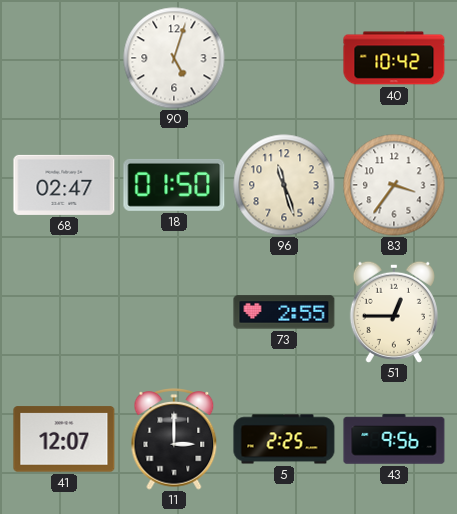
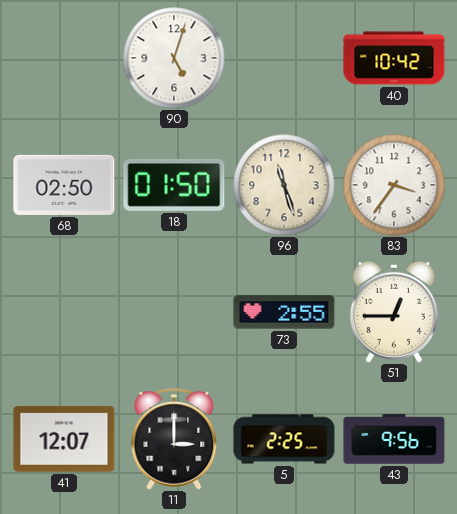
68: 02:47 -> 02:50
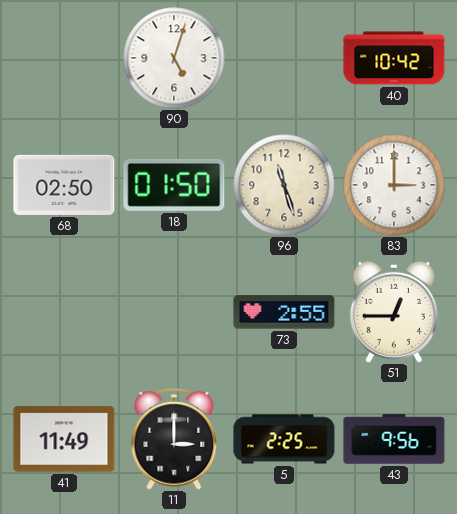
83: 3:36 -> 3:00
41: 12:07 -> 11:49
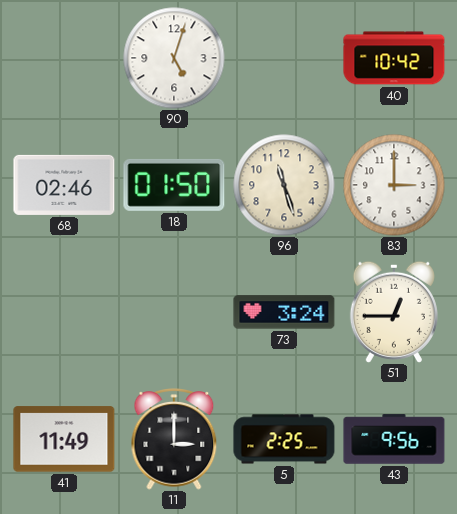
68: 02:50 -> 02:46
73: 2:55 -> 3:24
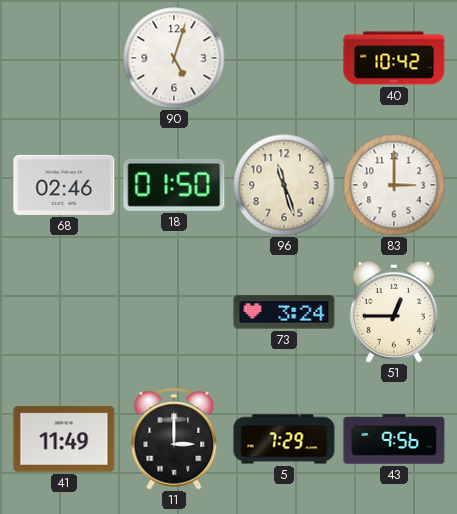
5: 2:25 -> 7:29
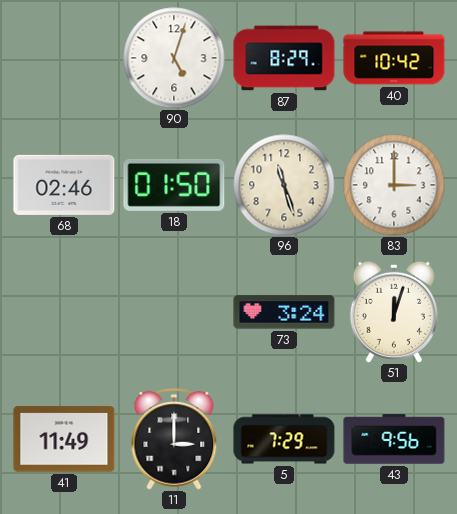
87: none -> 8:29
51: 12:45 -> 12:03
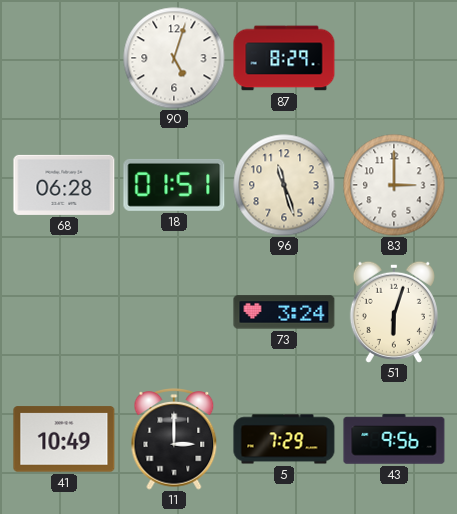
40: 10:42 -> none
68: 02:46 -> 06:28
18: 01:50 -> 01:51
51: 12:03 -> 6:03
41: 11:49 -> 10:49
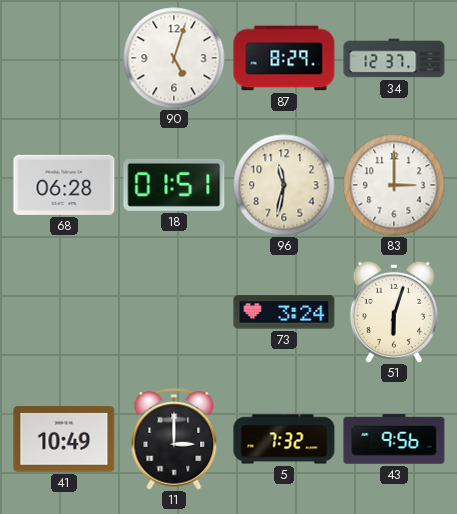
34: none -> 12:37
96: 11:27 -> 11:32
5: 7:29 -> 7:32
